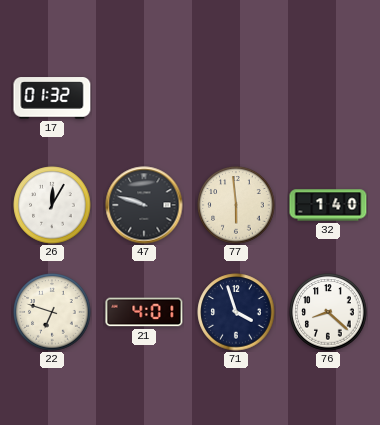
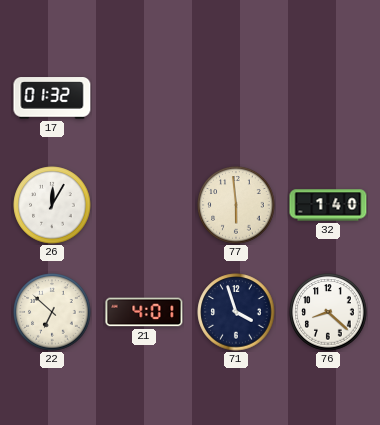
47: 9:48 -> none
22: 6:48 -> 6:52
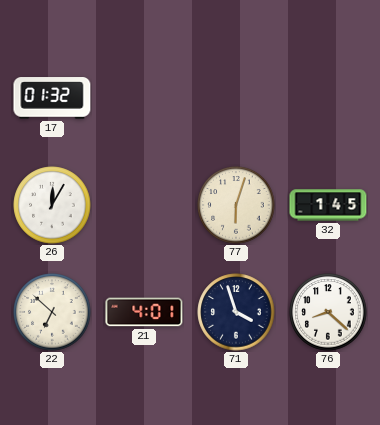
77: 5:59 -> 6:03
32: 1:40 -> 1:45
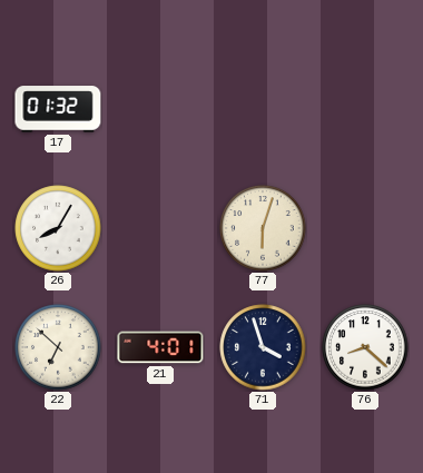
26: 12:05 -> 8:05
32: 1:45 -> none
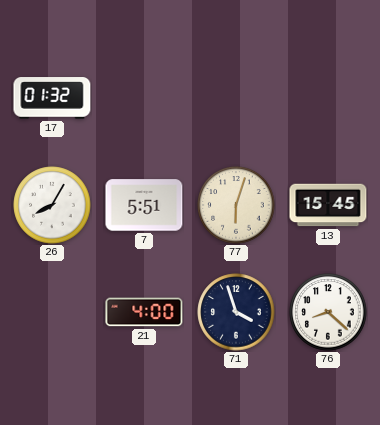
7: none -> 5:51
13: none -> 15:45
22: 6:52 -> none
21: 4:01 -> 4:00
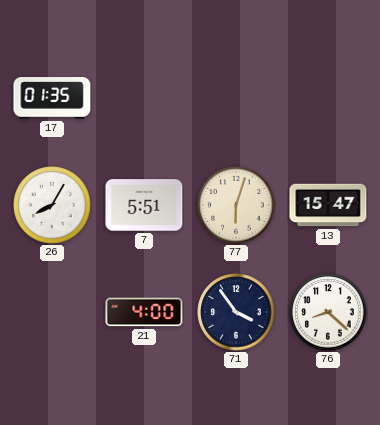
17: 01:32 -> 01:35
13: 15:45 -> 15:47
71: 3:57 -> 3:54
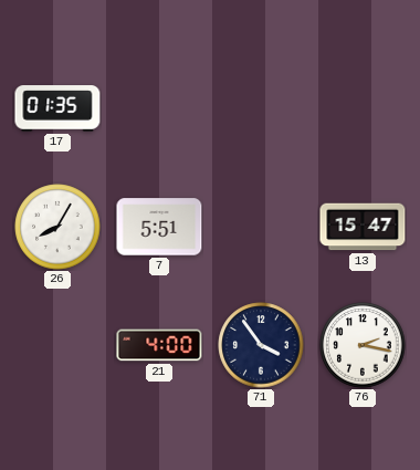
77: 6:03 -> none
76: 8:22 -> 2:17
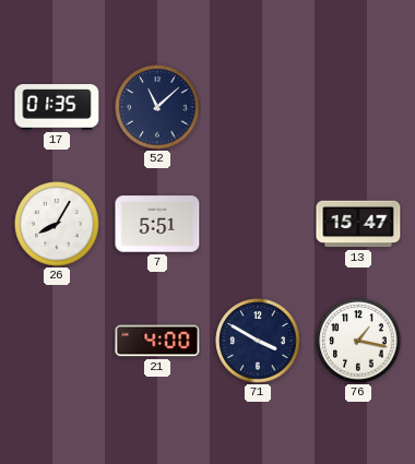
52: none -> 11:08
71: 3:54 -> 3:50
76: 2:17 -> 1:17
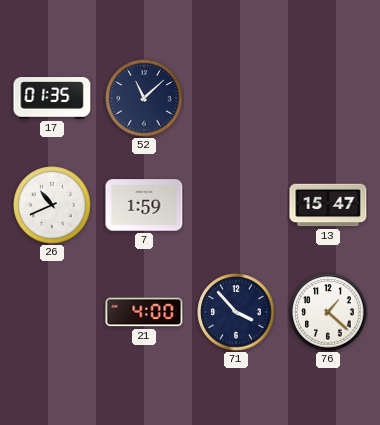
26: 8:05 -> 10:41
7: 5:51 -> 1:59
71: 3:50 -> 3:53
76: 1:17 -> 1:22
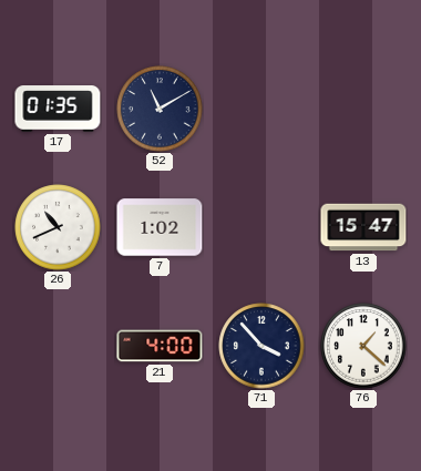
52: 11:08 -> 11:10
7: 1:59 -> 1:02
